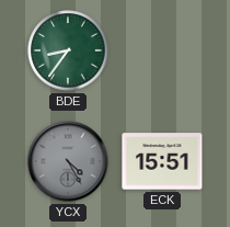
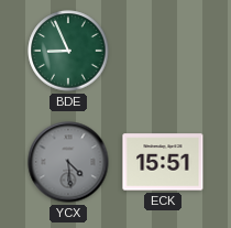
BDE: 8:36 -> 8:56
YCX: 4:25 -> 4:29
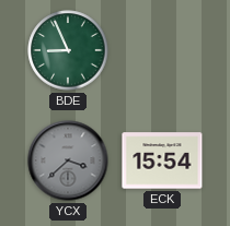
YCX: 4:29 -> 3:38
ECK: 15:51 -> 15:54
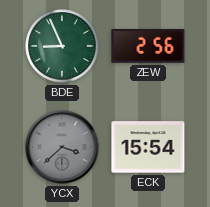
ZEW: none -> 2:56
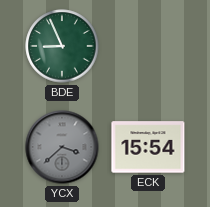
ZEW: 2:56 -> none
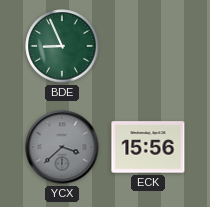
ECK: 15:54 -> 15:56
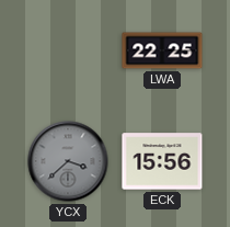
BDE: 8:56 -> none
LWA: none -> 22:25
